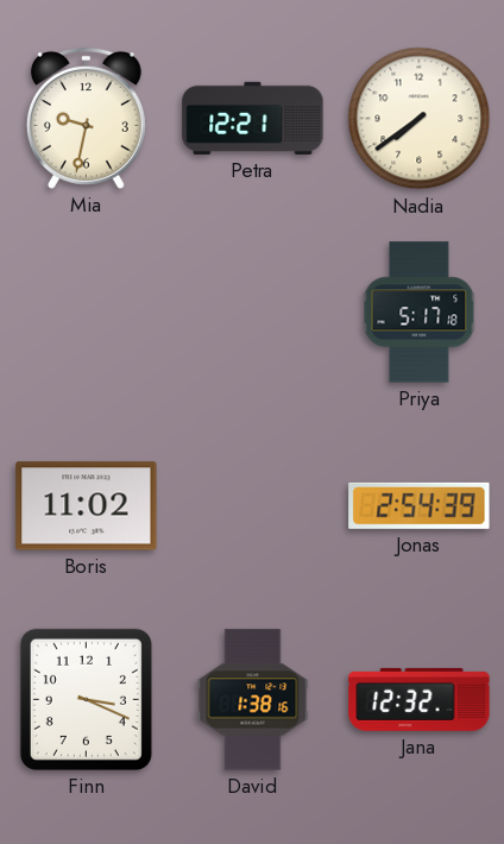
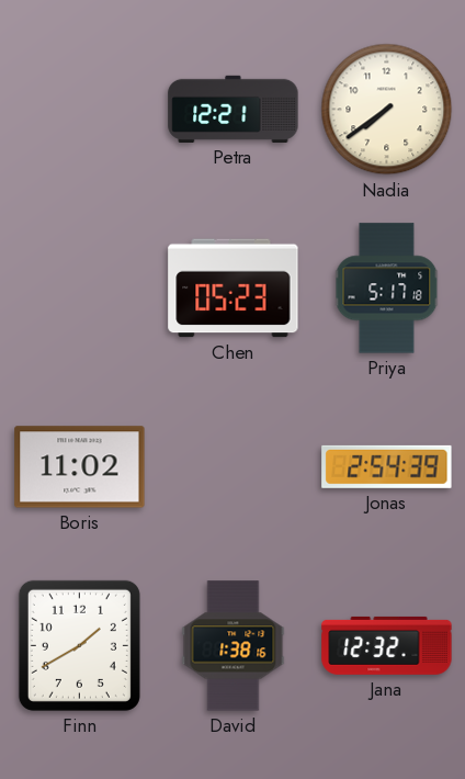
Mia: 9:32 -> none
Chen: none -> 05:23
Finn: 3:19 -> 1:40
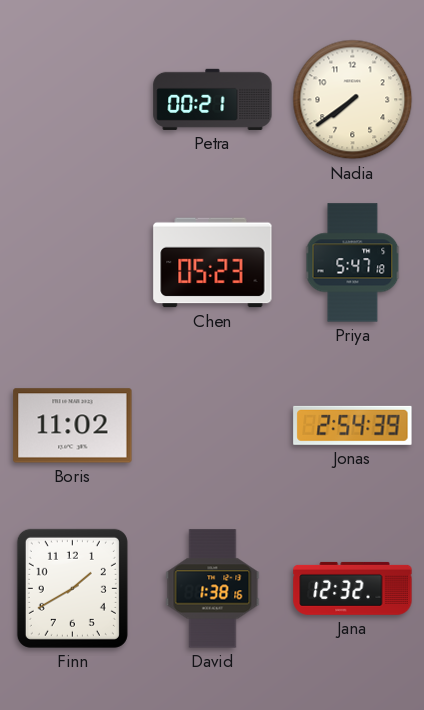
Petra: 12:21 -> 00:21
Priya: 5:17 -> 5:47
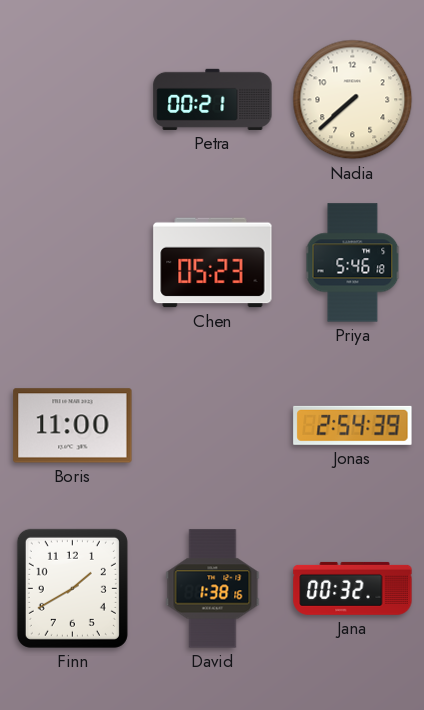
Nadia: 7:39 -> 7:38
Priya: 5:47 -> 5:46
Boris: 11:02 -> 11:00
Jana: 12:32 -> 00:32
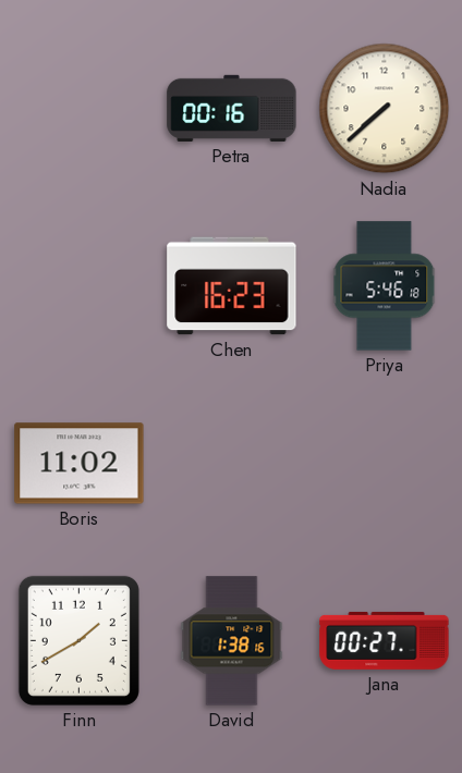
Petra: 00:21 -> 00:16
Chen: 05:23 -> 16:23
Boris: 11:00 -> 11:02
Jonas: 2:54 -> none
Jana: 00:32 -> 00:27
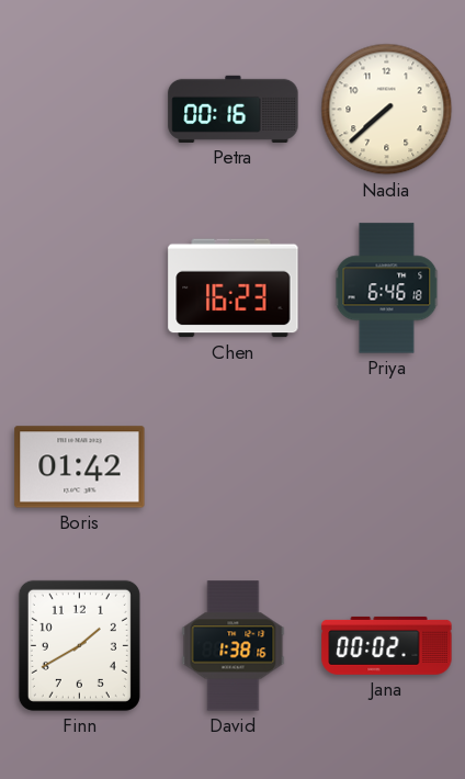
Priya: 5:46 -> 6:46
Boris: 11:02 -> 01:42
Jana: 00:27 -> 00:02
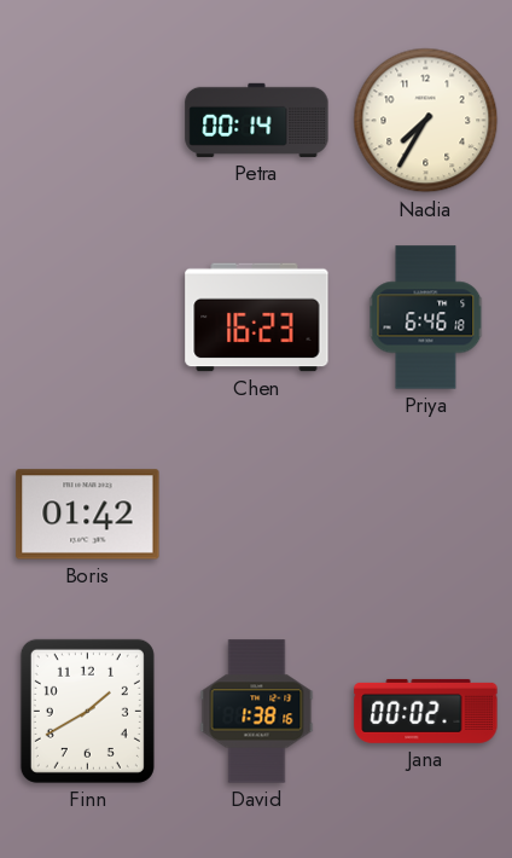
Petra: 00:16 -> 00:14
Nadia: 7:38 -> 7:35
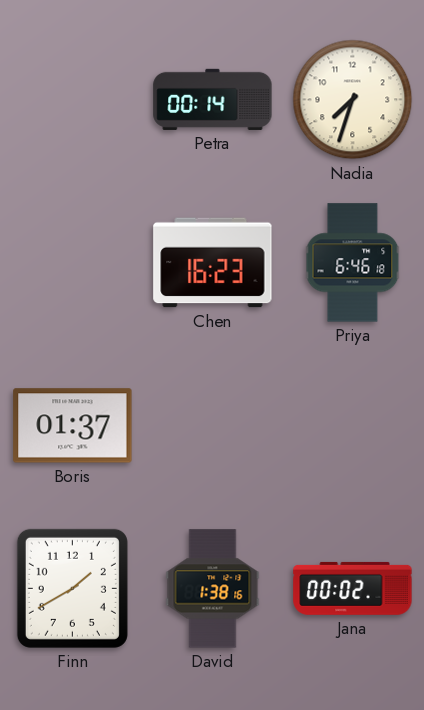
Nadia: 7:35 -> 7:33
Boris: 01:42 -> 01:37
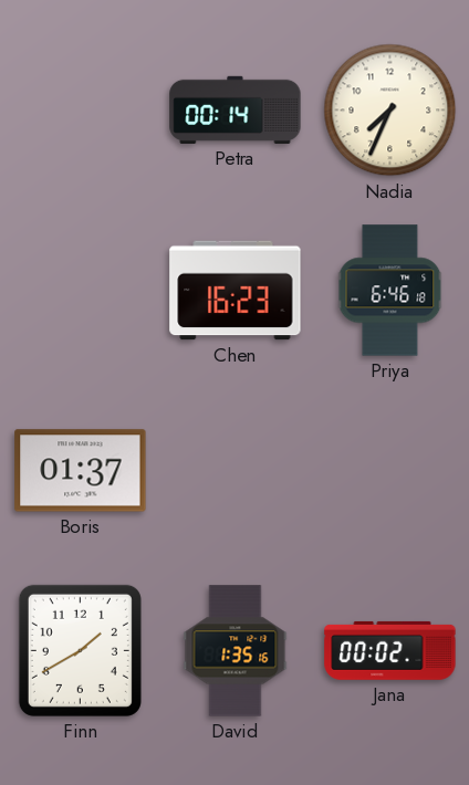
Nadia: 7:33 -> 7:34
David: 1:38 -> 1:35
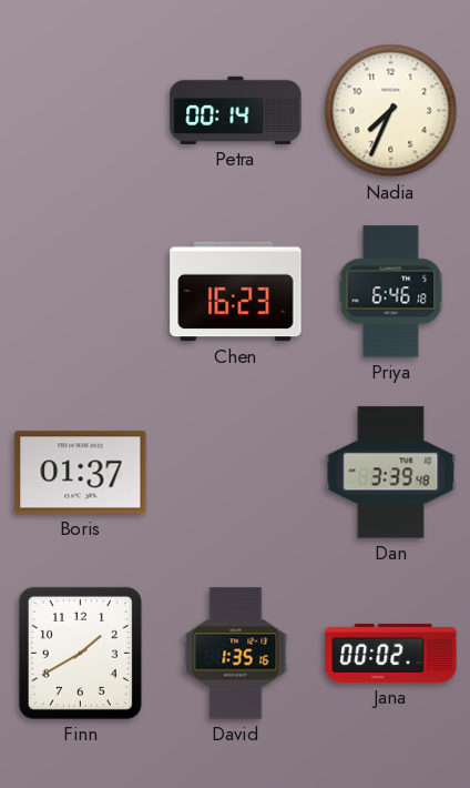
Dan: none -> 3:39
